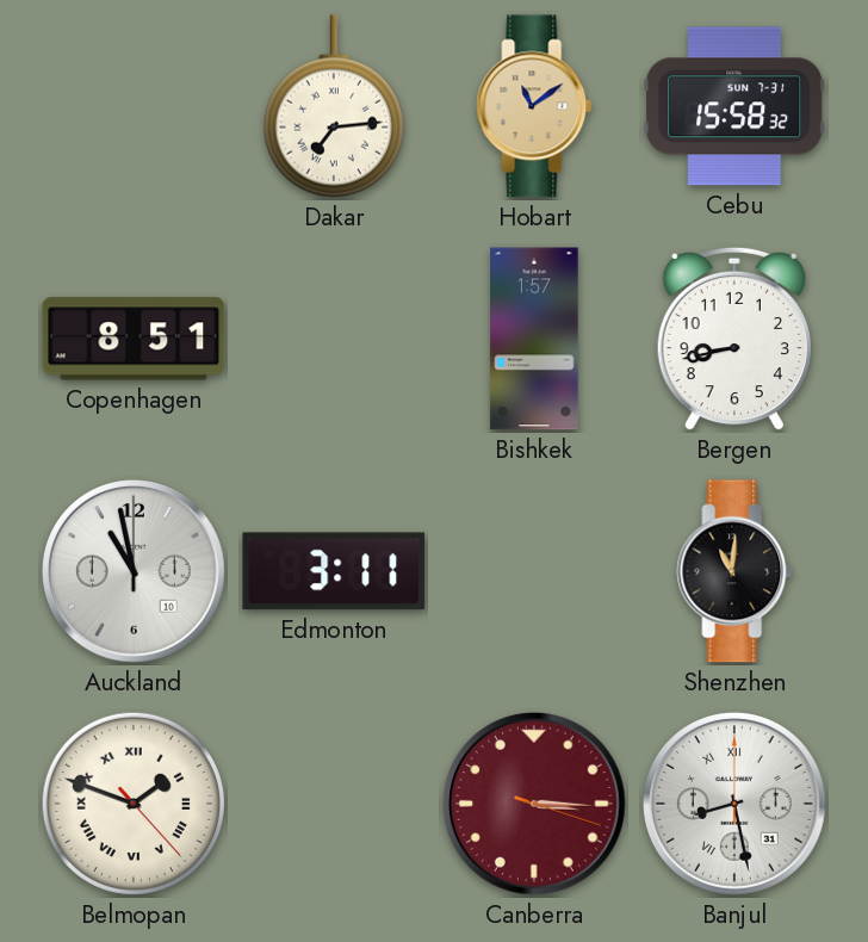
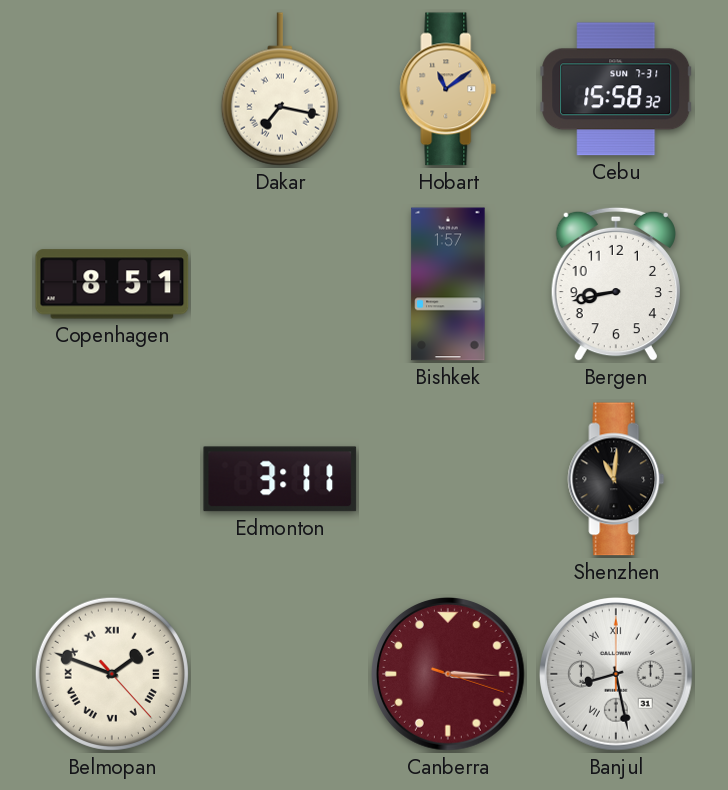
Dakar: 7:14 -> 7:17
Auckland: 10:58 -> none
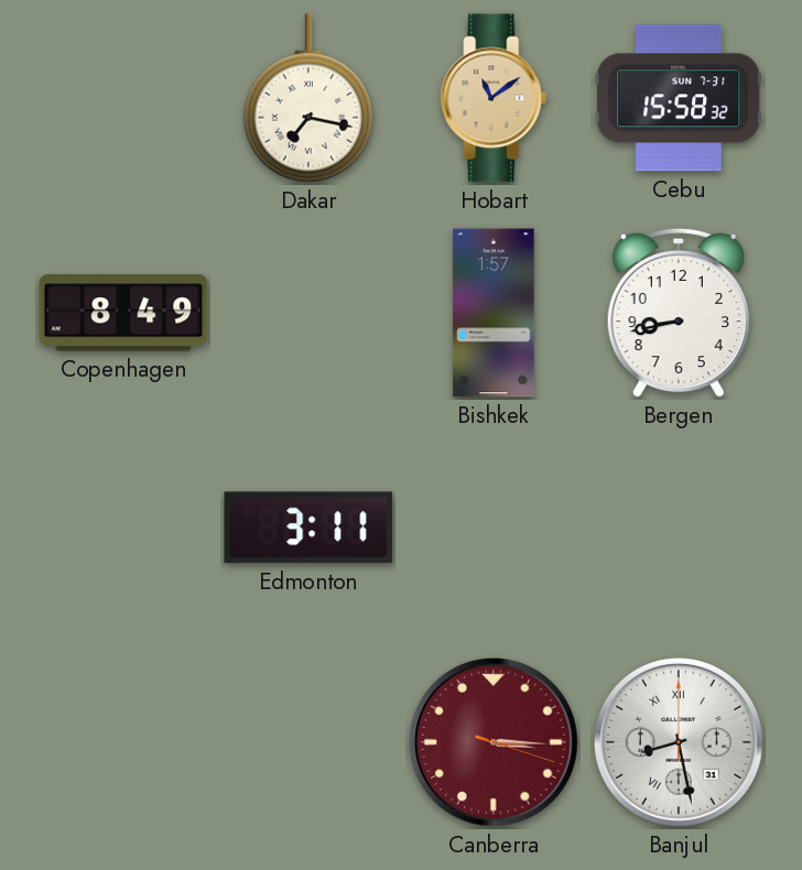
Copenhagen: 8:51 -> 8:49
Shenzhen: 11:01 -> none
Belmopan: 1:48 -> none
